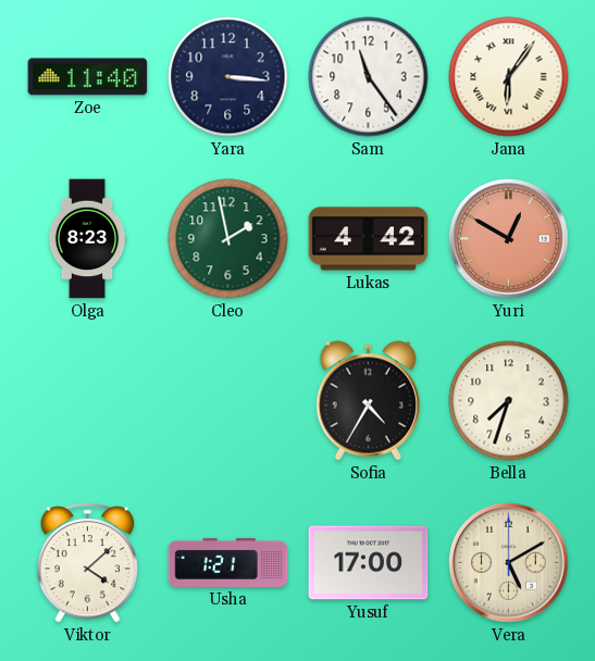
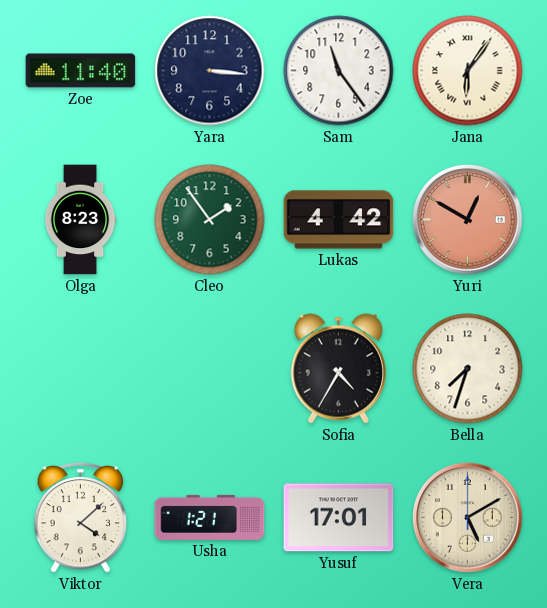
Cleo: 1:58 -> 1:54
Yusuf: 17:00 -> 17:01
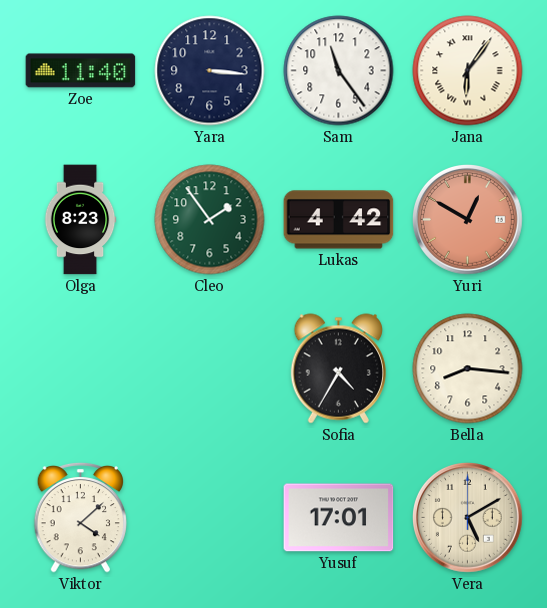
Bella: 7:33 -> 8:16
Usha: 1:21 -> none
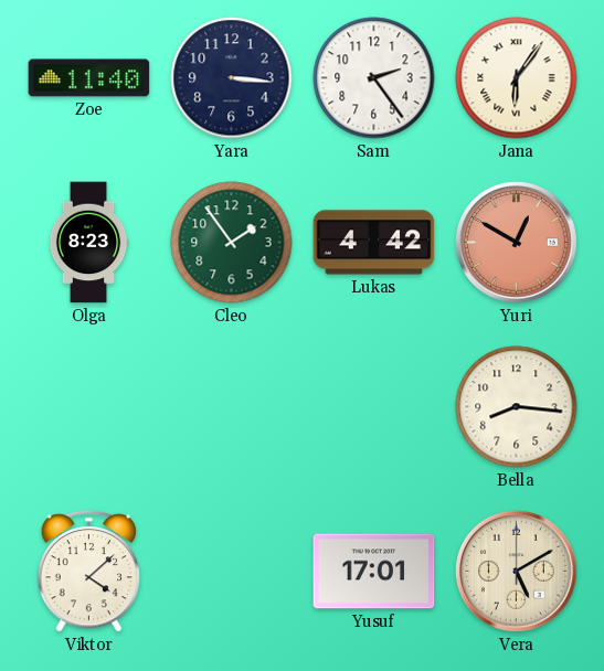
Sam: 11:24 -> 2:24
Sofia: 4:35 -> none
